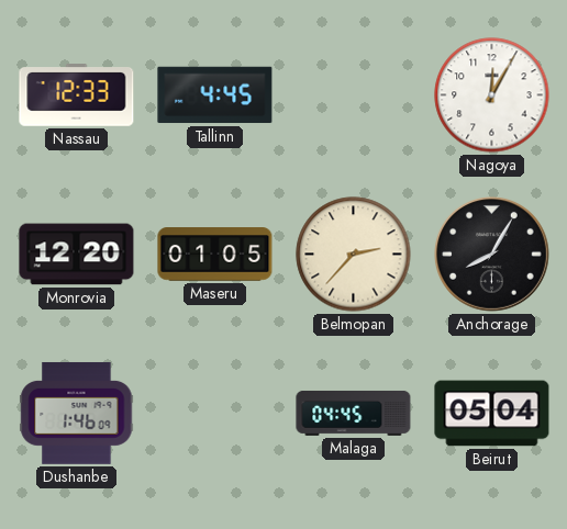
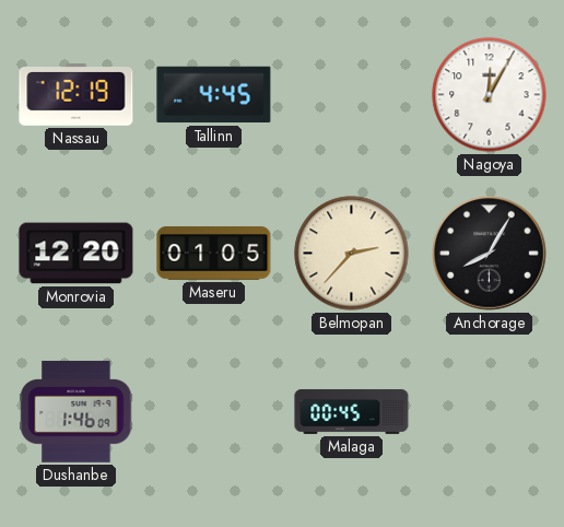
Nassau: 12:33 -> 12:19
Malaga: 04:45 -> 00:45
Beirut: 05:04 -> none
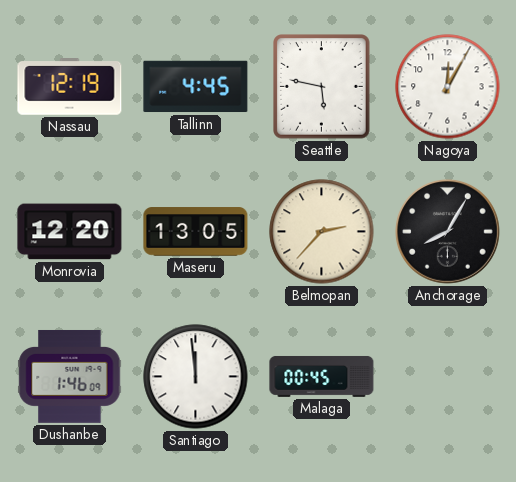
Seattle: none -> 5:47
Maseru: 01:05 -> 13:05
Santiago: none -> 11:59
